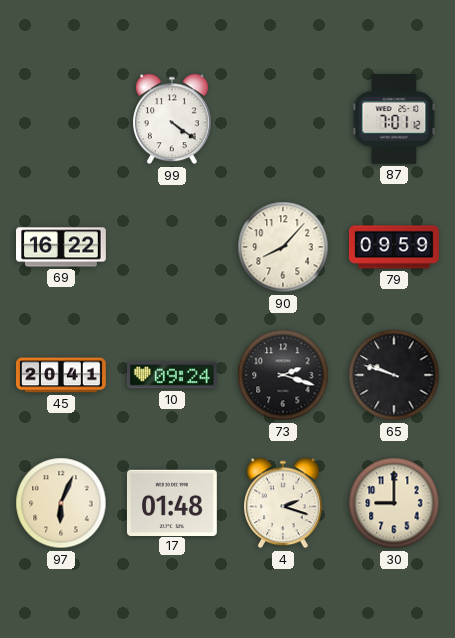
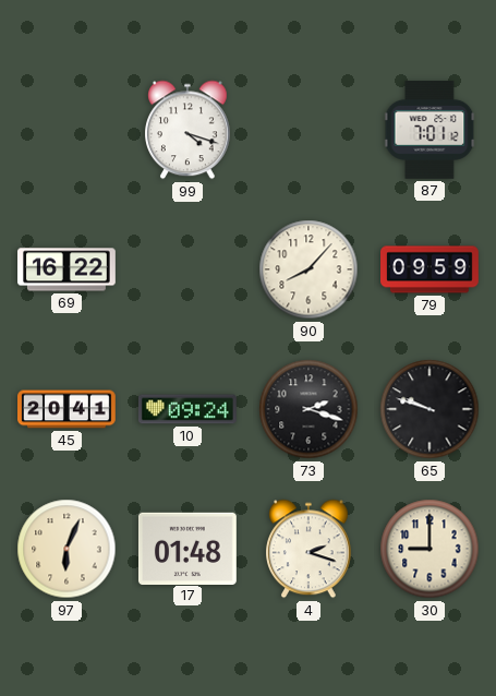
99: 4:21 -> 4:18
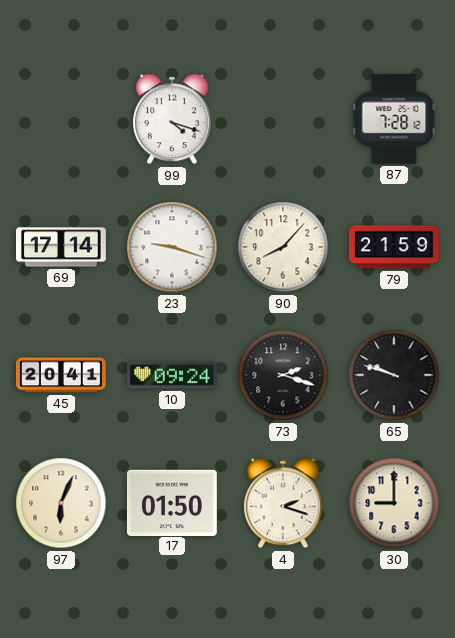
87: 7:01 -> 7:28
69: 16:22 -> 17:14
23: none -> 9:18
79: 09:59 -> 21:59
17: 01:48 -> 01:50
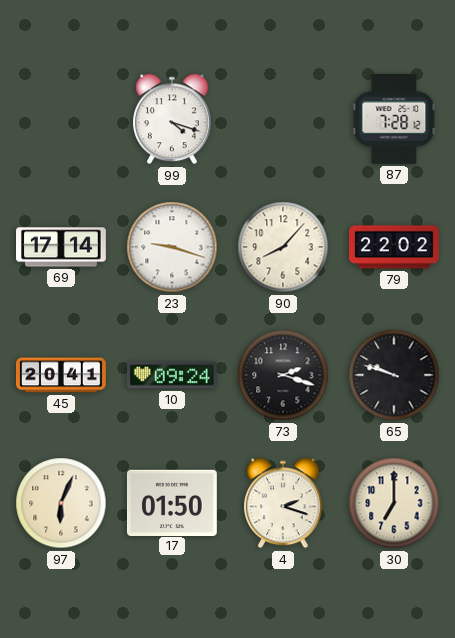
79: 21:59 -> 22:02
30: 9:00 -> 7:00
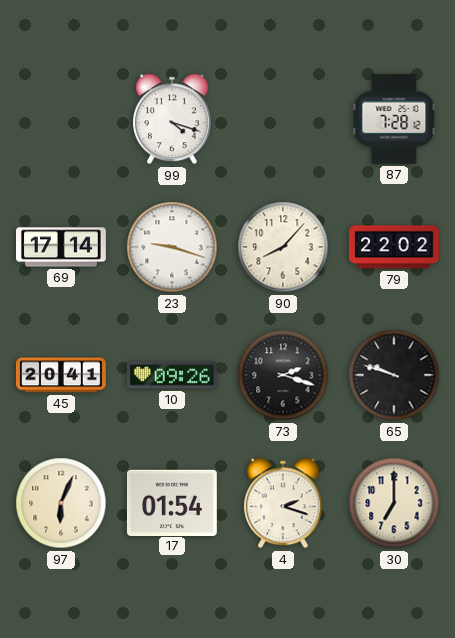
10: 09:24 -> 09:26
17: 01:50 -> 01:54
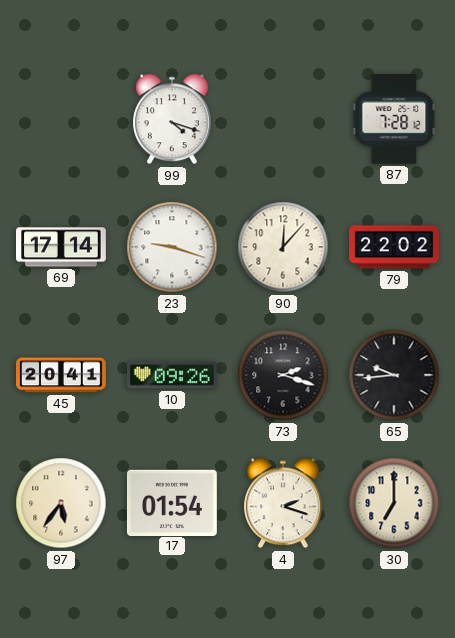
90: 8:07 -> 12:07
65: 9:48 -> 9:44
97: 6:04 -> 5:36
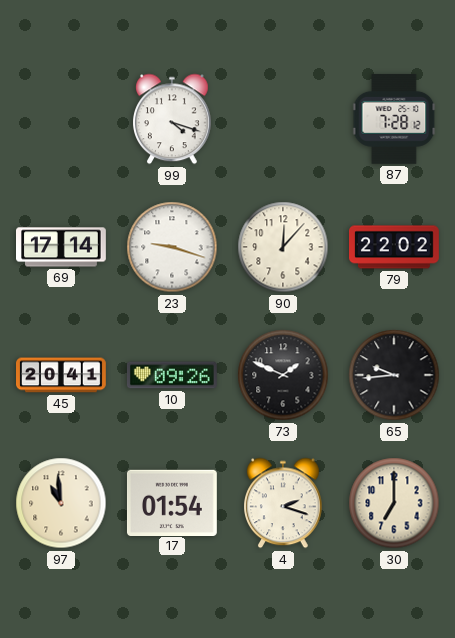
73: 2:18 -> 1:49
97: 5:36 -> 10:59
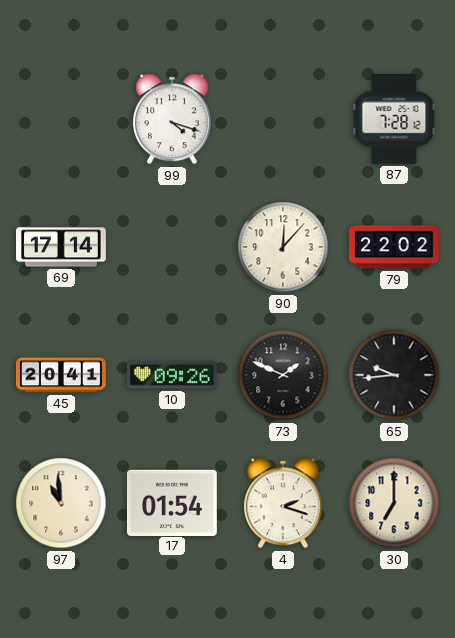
23: 9:18 -> none
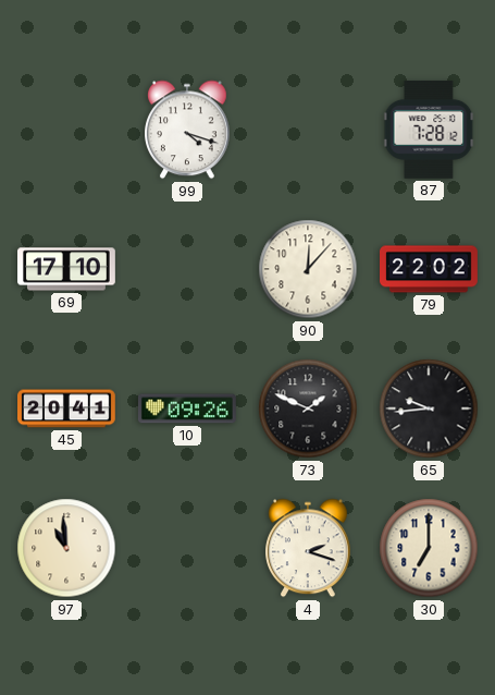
69: 17:14 -> 17:10
17: 01:54 -> none
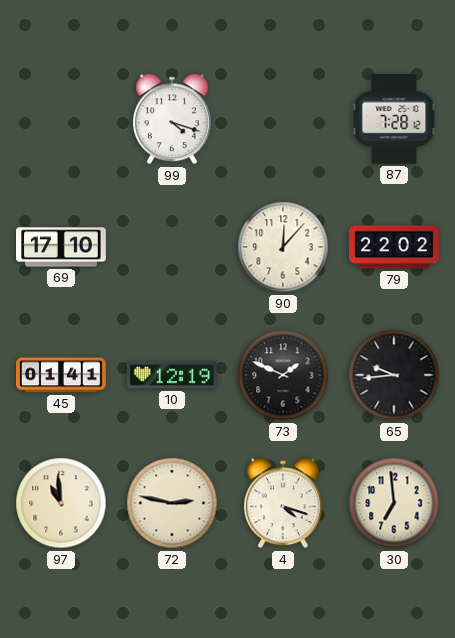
45: 20:41 -> 01:41
10: 09:26 -> 12:19
72: none -> 2:47
4: 2:18 -> 4:18
30: 7:00 -> 6:59
